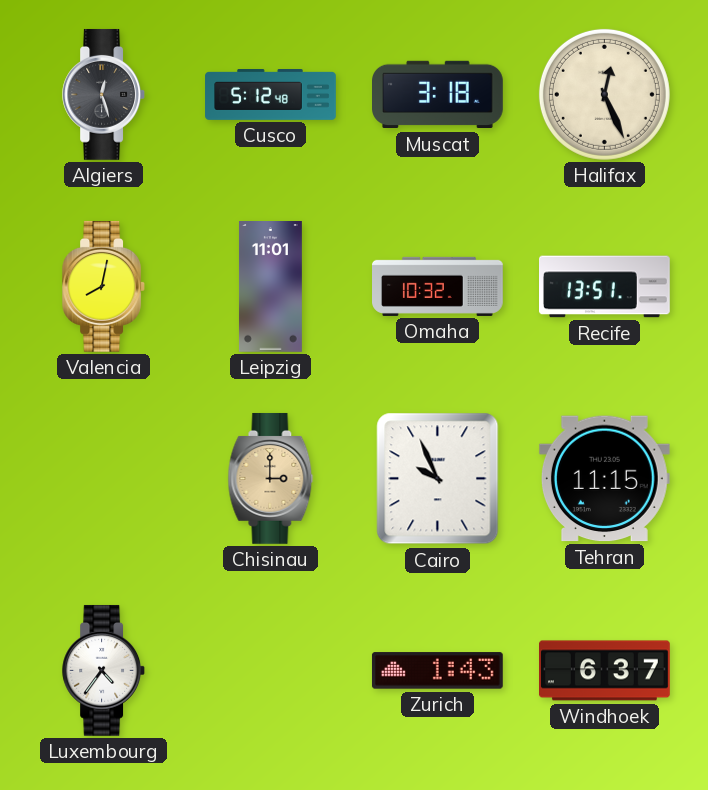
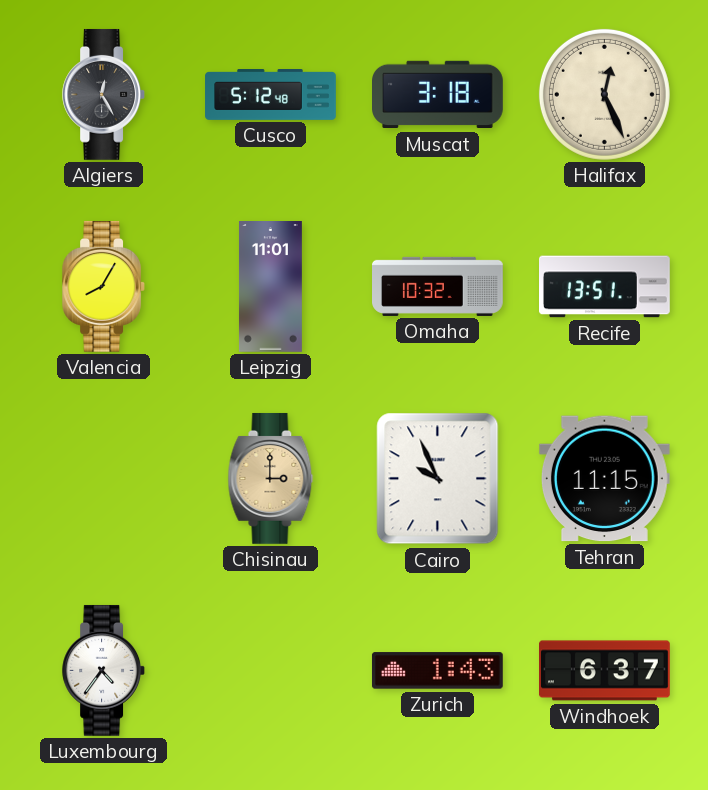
Algiers: 12:27 -> 12:25
Valencia: 8:02 -> 8:05
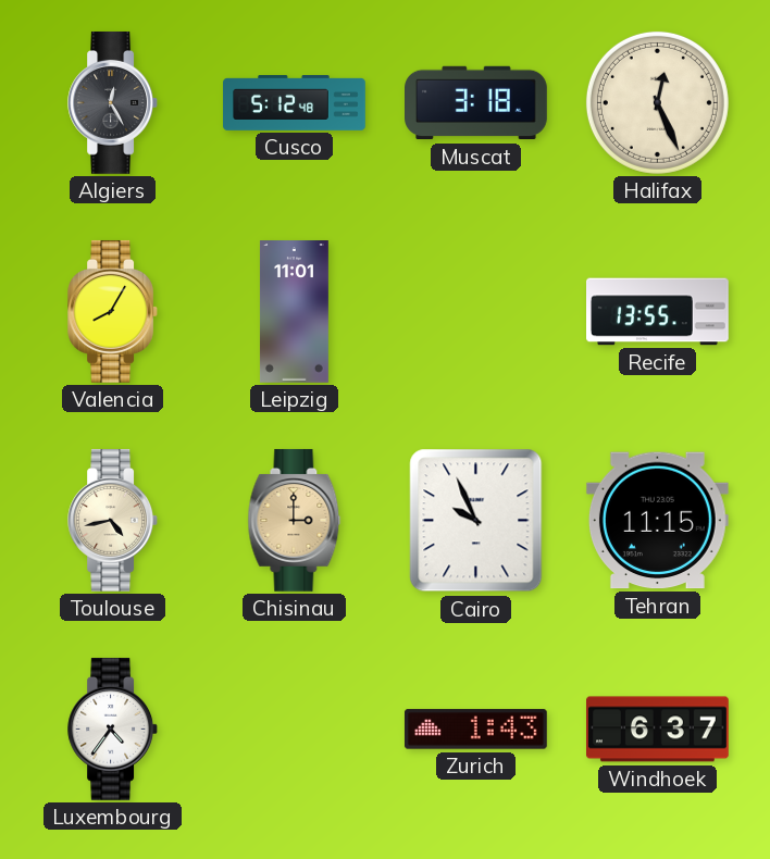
Omaha: 10:32 -> none
Recife: 13:51 -> 13:55
Toulouse: none -> 4:43
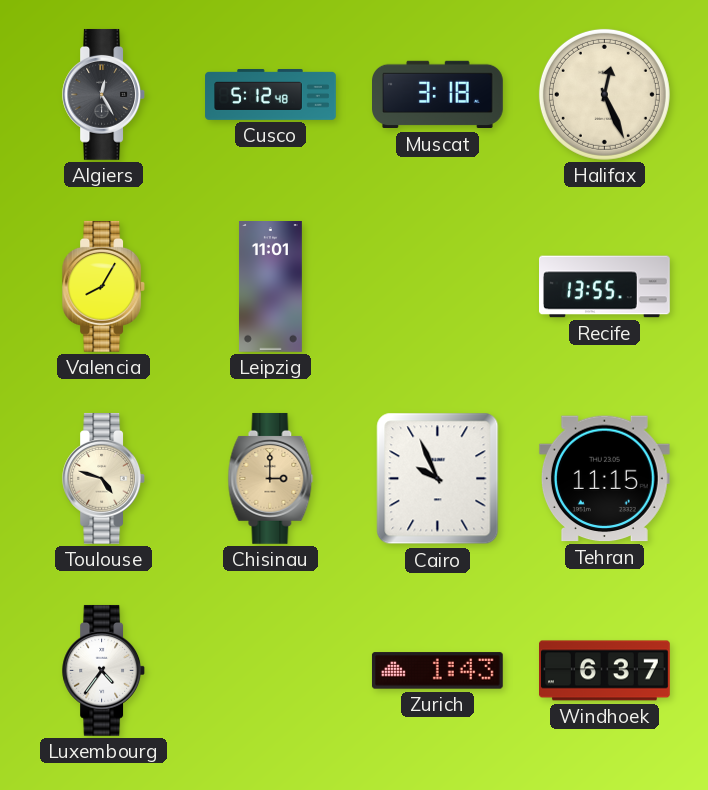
Toulouse: 4:43 -> 4:48
